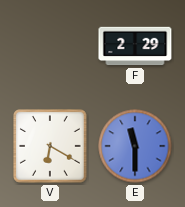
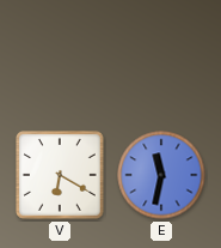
F: 2:29 -> none
E: 11:30 -> 11:32
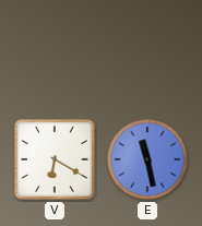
E: 11:32 -> 11:28
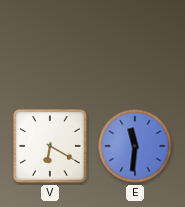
E: 11:28 -> 11:31
